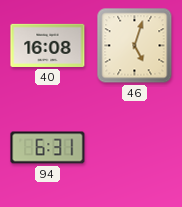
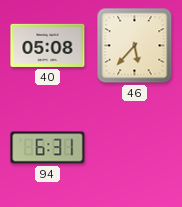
40: 16:08 -> 05:08
46: 5:03 -> 5:37
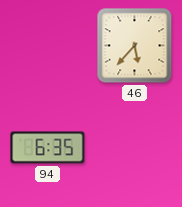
40: 05:08 -> none
94: 6:31 -> 6:35
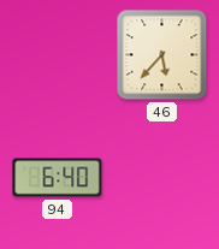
94: 6:35 -> 6:40
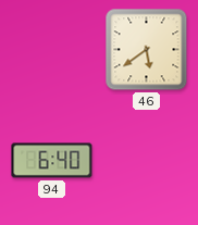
46: 5:37 -> 5:39
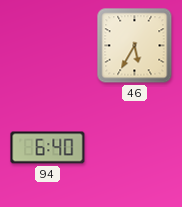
46: 5:39 -> 5:35
